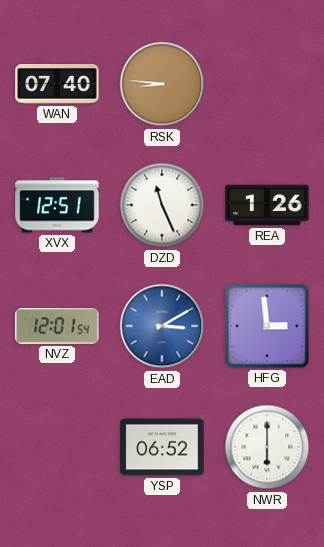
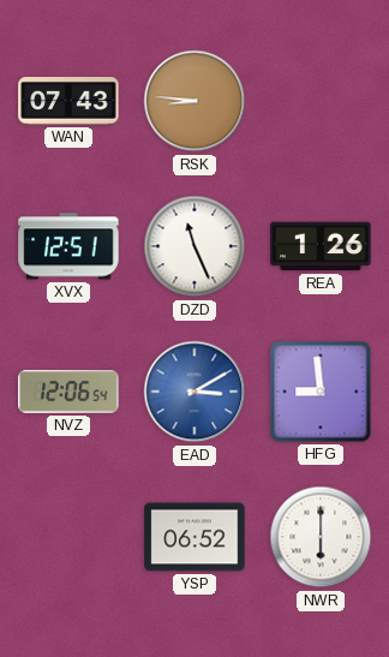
WAN: 07:40 -> 07:43
NVZ: 12:01 -> 12:06
HFG: 2:59 -> 8:59
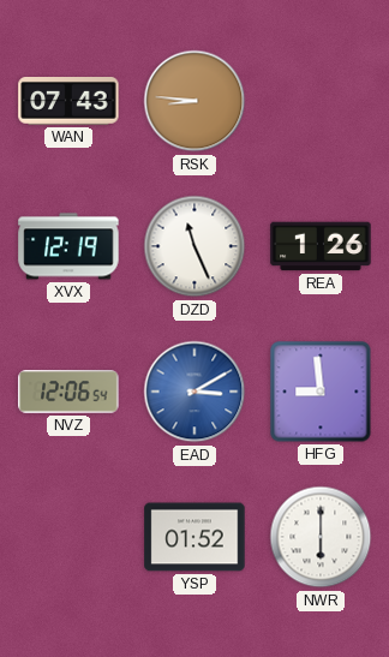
XVX: 12:51 -> 12:19
YSP: 06:52 -> 01:52
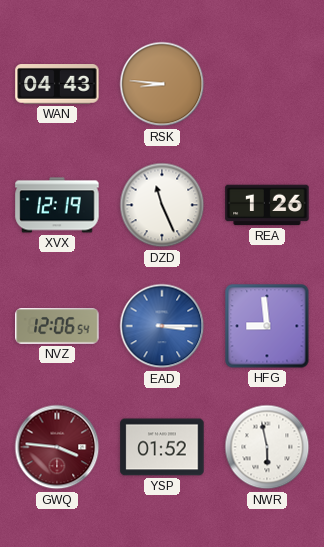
WAN: 07:43 -> 04:43
EAD: 3:10 -> 3:15
GWQ: none -> 3:46
NWR: 6:00 -> 5:58
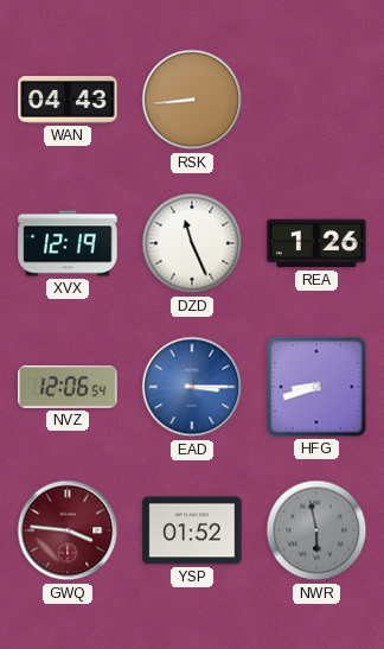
RSK: 8:46 -> 8:44
HFG: 8:59 -> 8:42
NWR dial: white -> grey
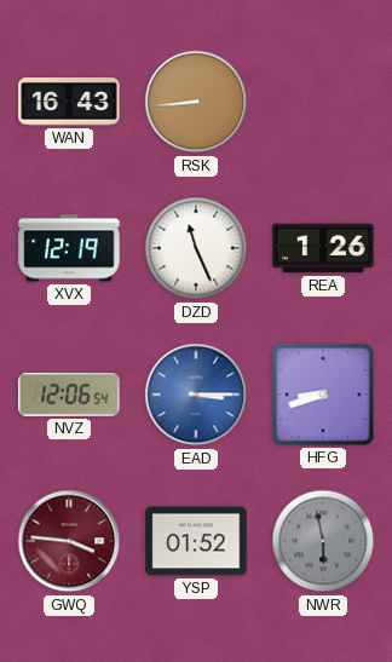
WAN: 04:43 -> 16:43
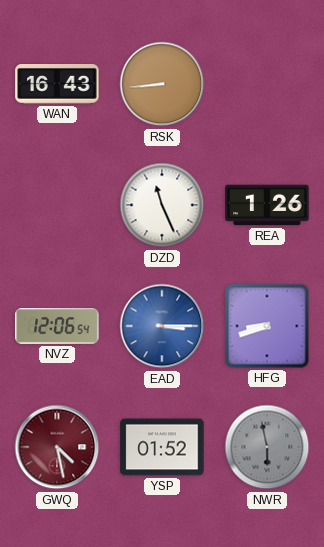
XVX: 12:19 -> none
GWQ: 3:46 -> 4:28
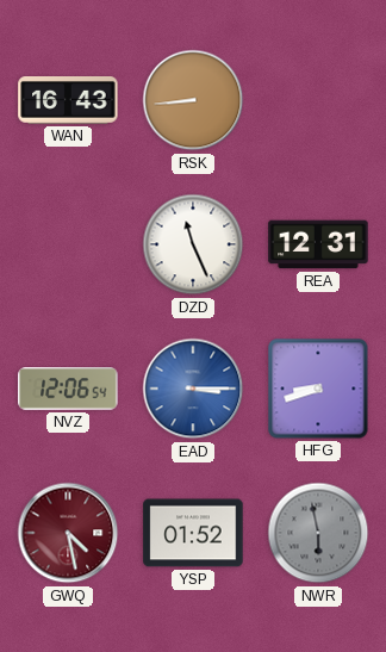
REA: 1:26 -> 12:31
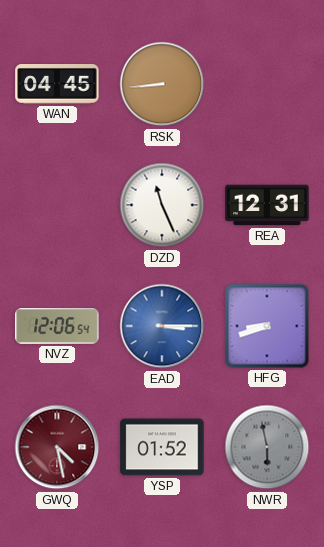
WAN: 16:43 -> 04:45
